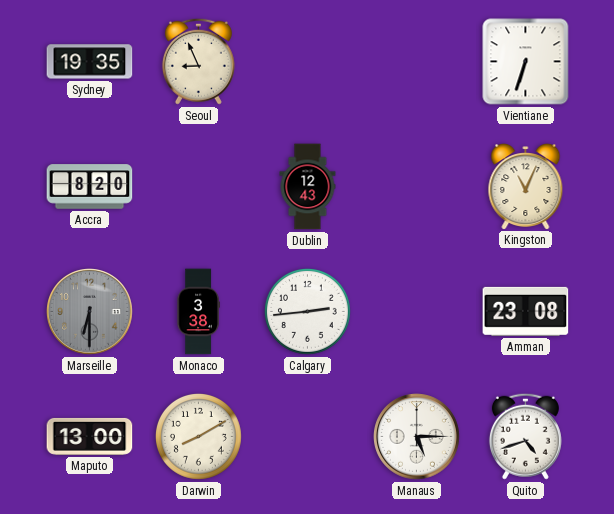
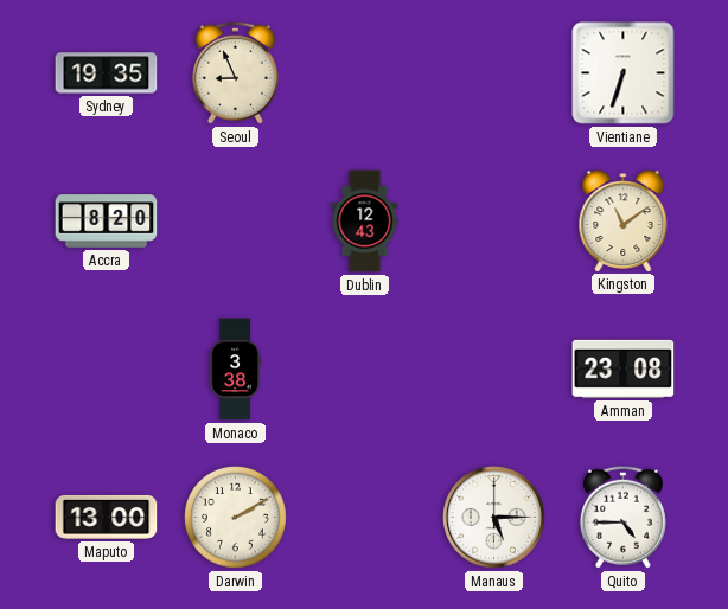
Kingston: 11:04 -> 11:09
Marseille: 6:30 -> none
Calgary: 2:44 -> none
Darwin: 8:10 -> 2:10
Quito: 4:42 -> 4:45
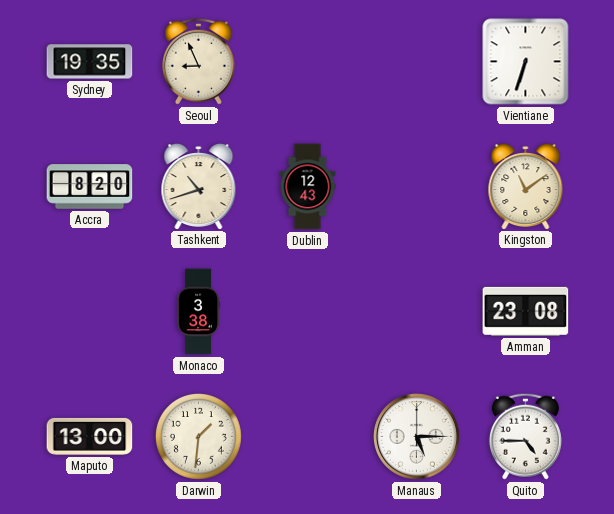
Tashkent: none -> 10:42
Darwin: 2:10 -> 1:31
